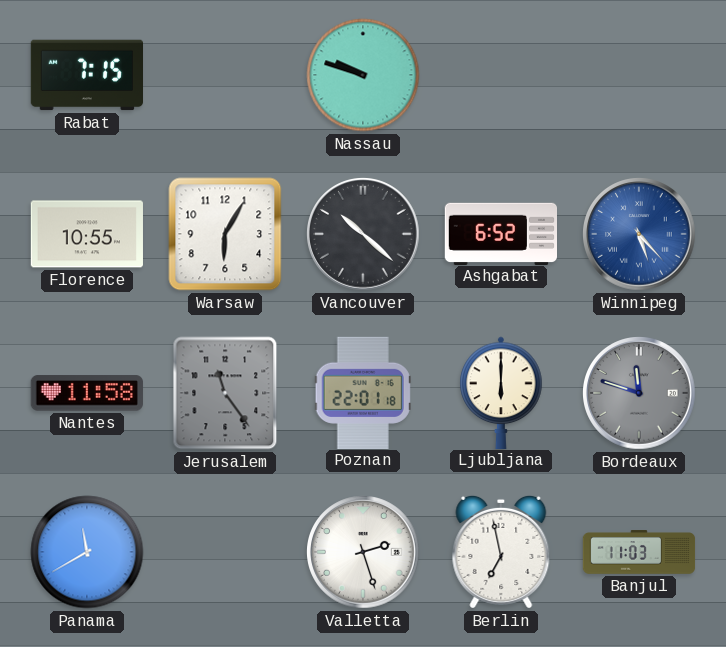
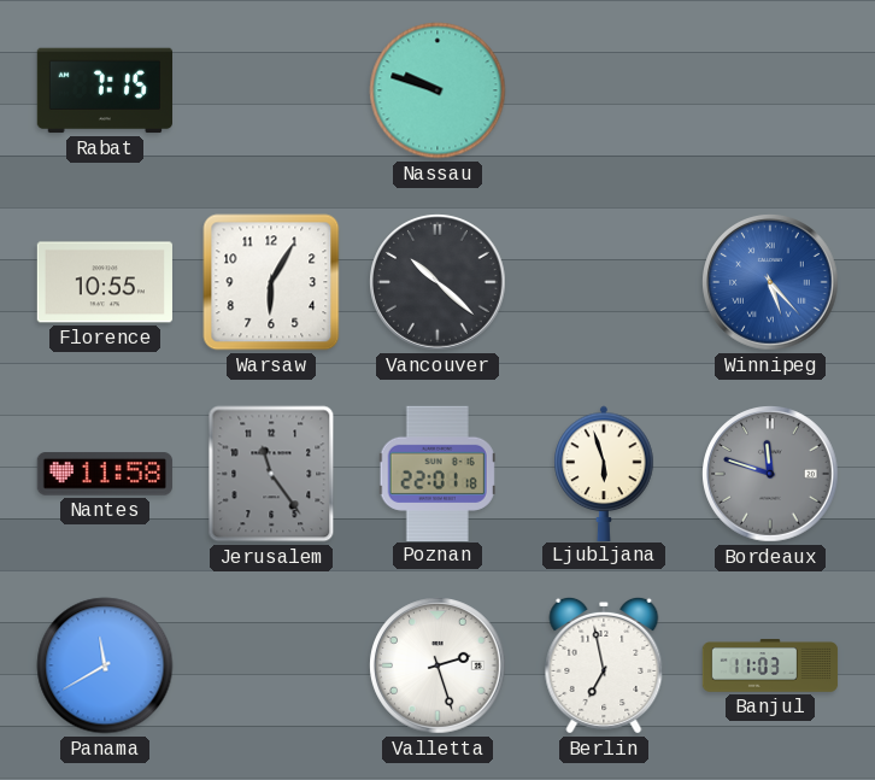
Ashgabat: 6:52 -> none
Ljubljana: 6:00 -> 5:57
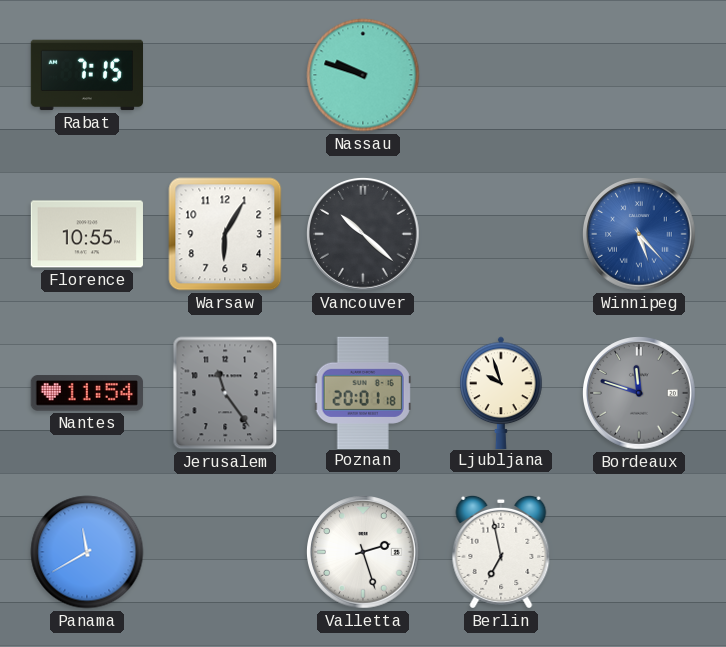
Nantes: 11:58 -> 11:54
Poznan: 22:01 -> 20:01
Ljubljana: 5:57 -> 9:57
Banjul: 11:03 -> none
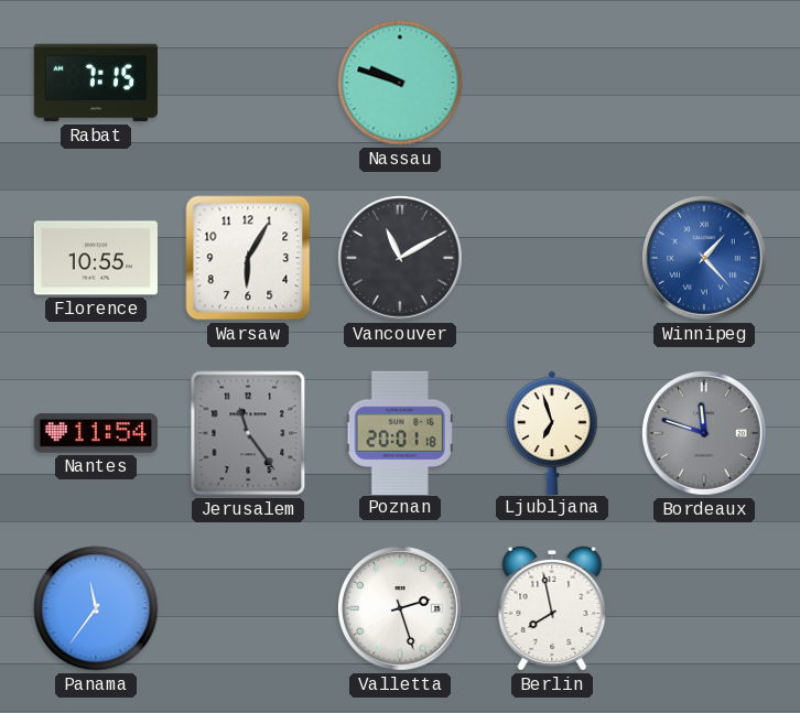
Vancouver: 10:22 -> 11:10
Winnipeg: 5:23 -> 1:23
Ljubljana: 9:57 -> 6:57
Panama: 11:40 -> 11:36
Berlin: 6:58 -> 7:58
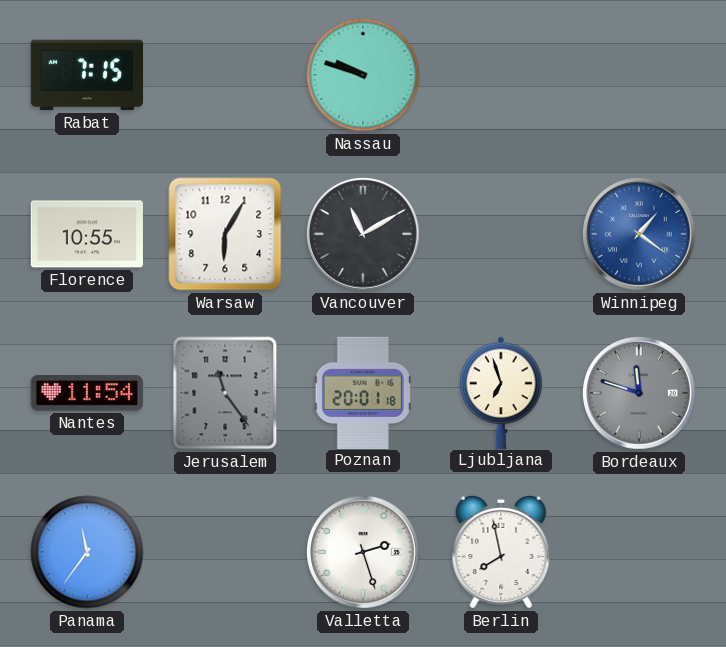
Winnipeg: 1:23 -> 1:21
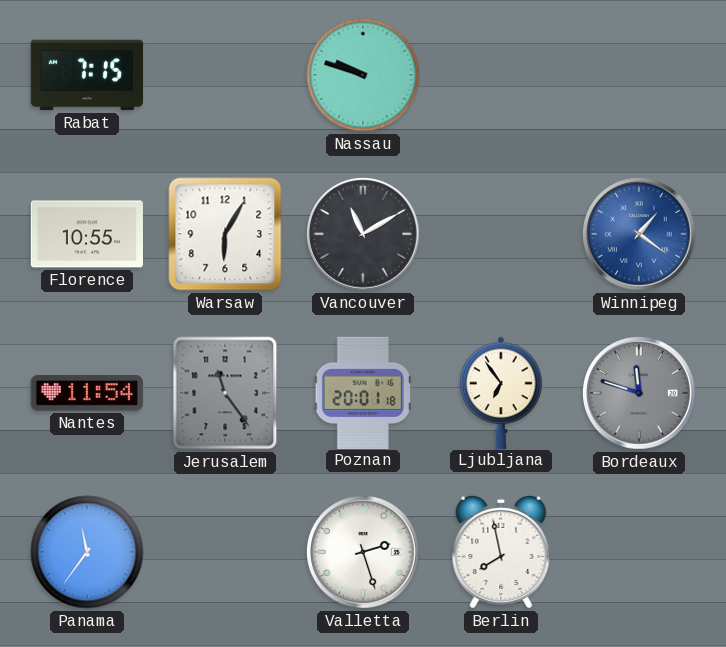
Ljubljana: 6:57 -> 6:54
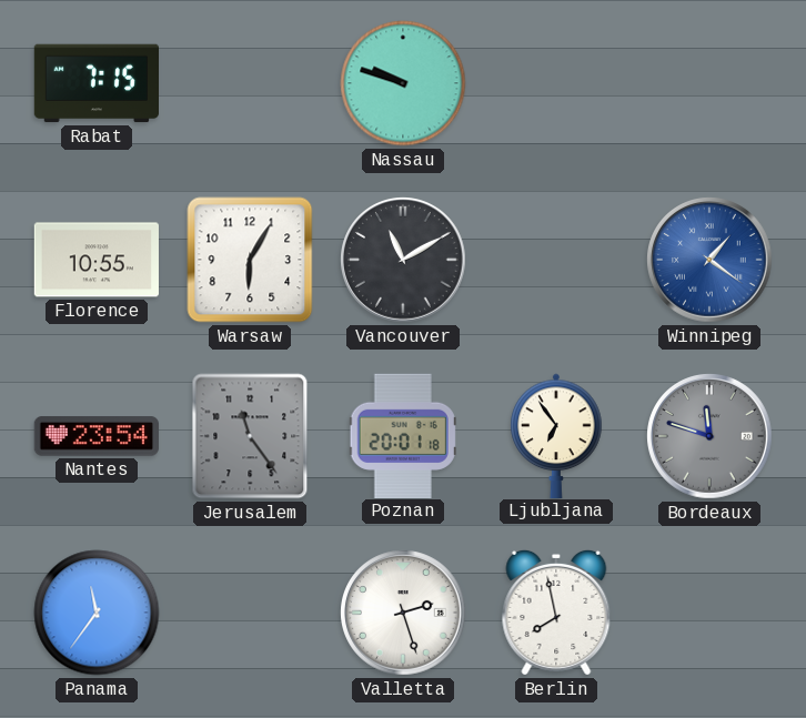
Nantes: 11:54 -> 23:54
